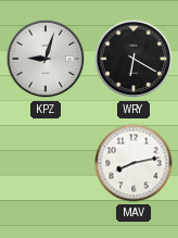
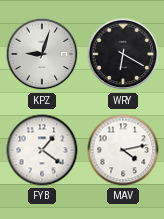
FYB: none -> 1:21
MAV: 8:13 -> 4:13
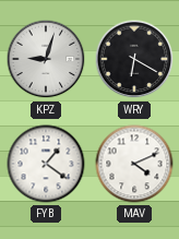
MAV: 4:13 -> 4:11
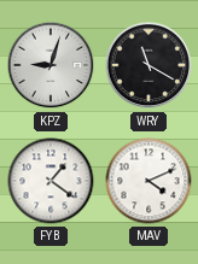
WRY: 6:20 -> 11:20
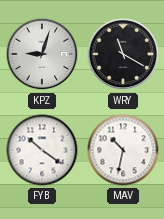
FYB: 1:21 -> 10:21
MAV: 4:11 -> 10:32
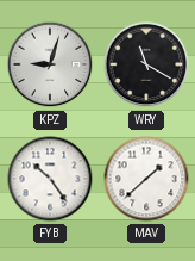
FYB: 10:21 -> 10:24
MAV: 10:32 -> 1:38
